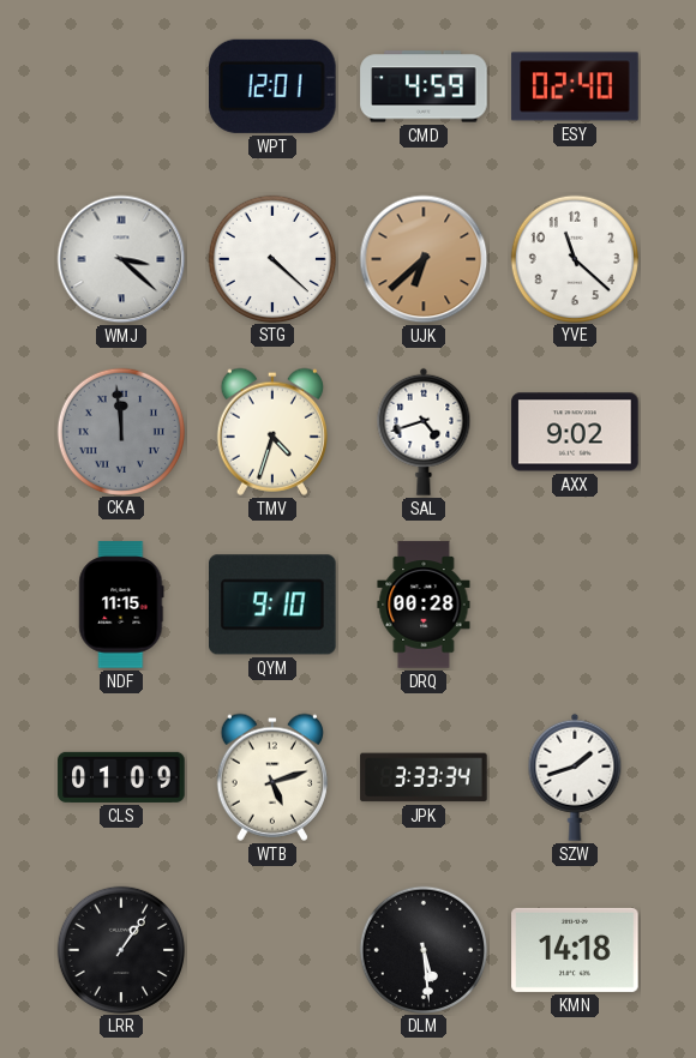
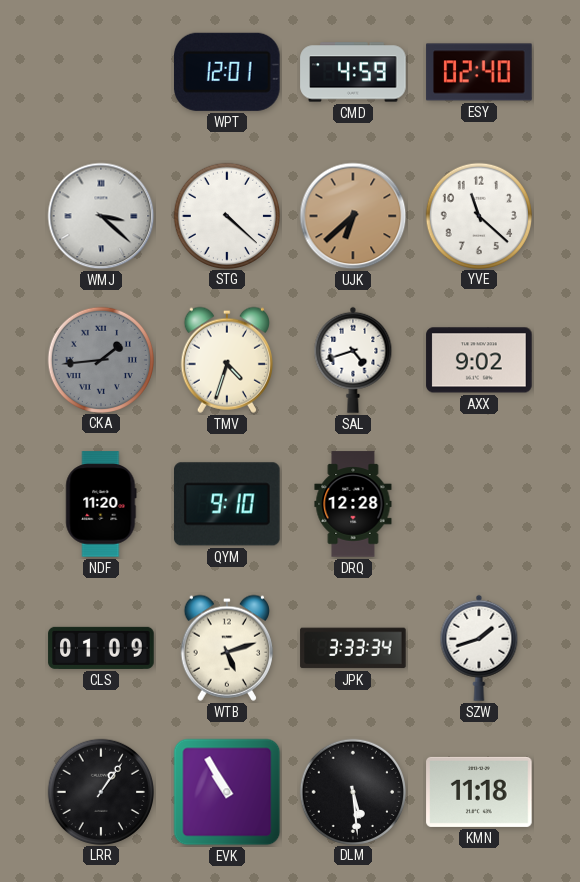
CKA: 11:59 -> 1:44
NDF: 11:15 -> 11:20
DRQ: 00:28 -> 12:28
EVK: none -> 10:55
KMN: 14:18 -> 11:18
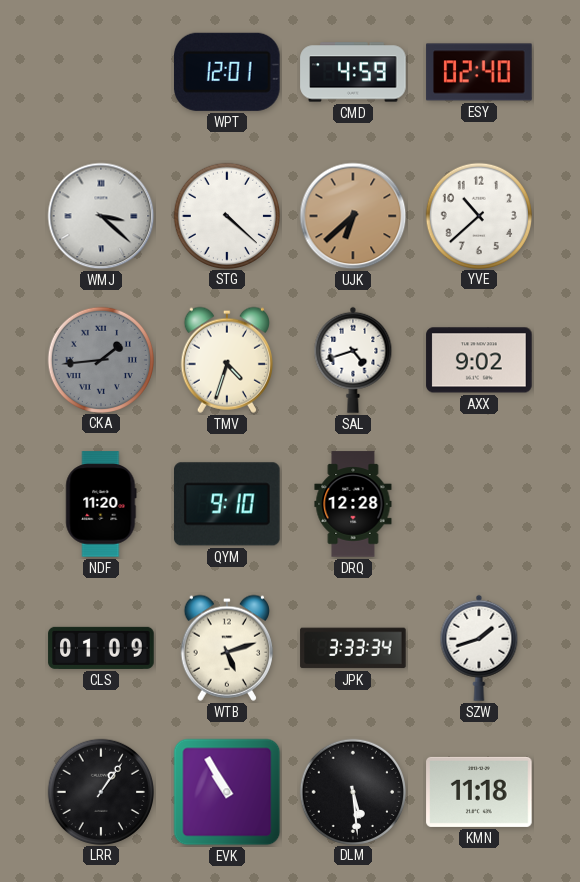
YVE: 11:22 -> 10:38
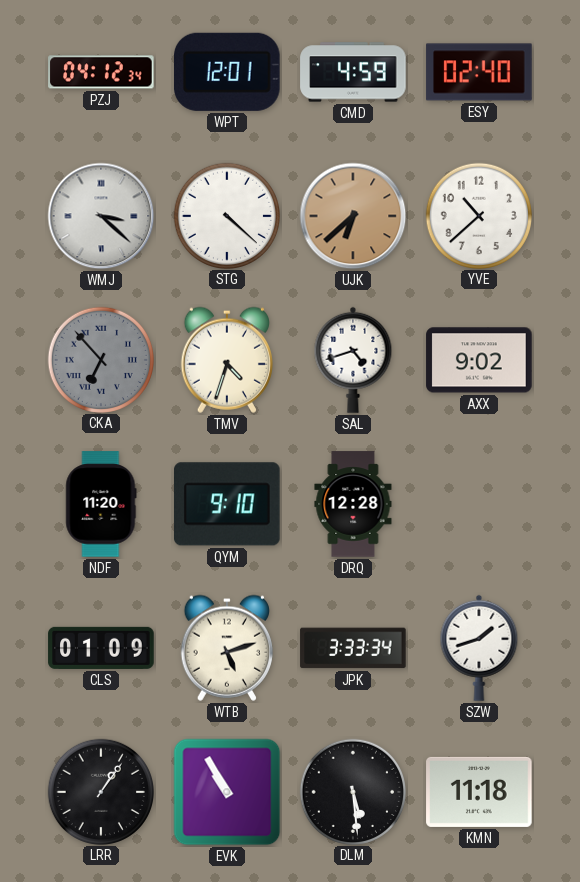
PZJ: none -> 04:12
CKA: 1:44 -> 6:53
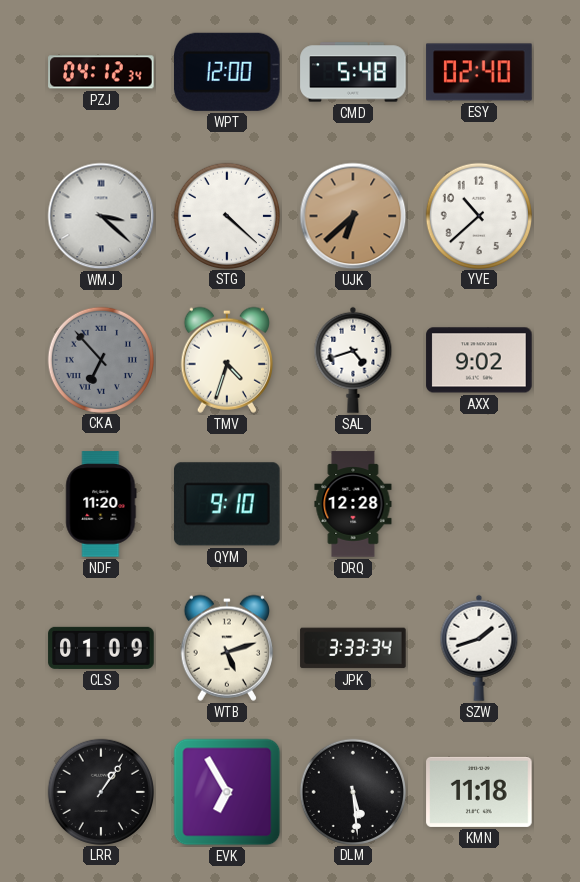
WPT: 12:01 -> 12:00
CMD: 4:59 -> 5:48
EVK: 10:55 -> 6:55
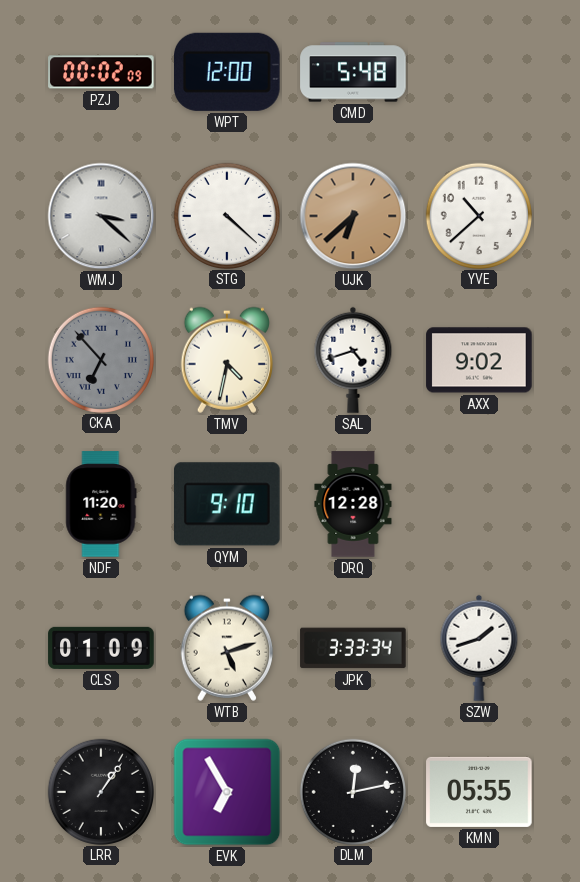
PZJ: 04:12 -> 00:02
ESY: 02:40 -> none
TMV: 4:33 -> 4:32
DLM: 5:29 -> 12:13
KMN: 11:18 -> 05:55
